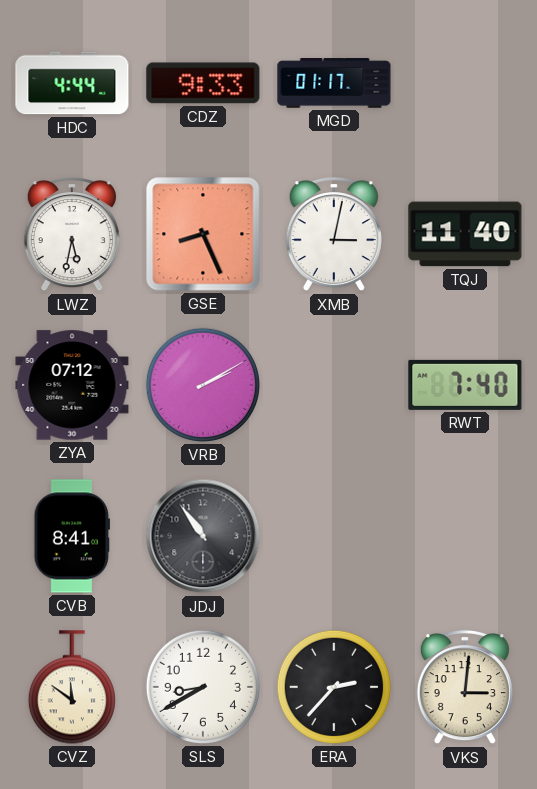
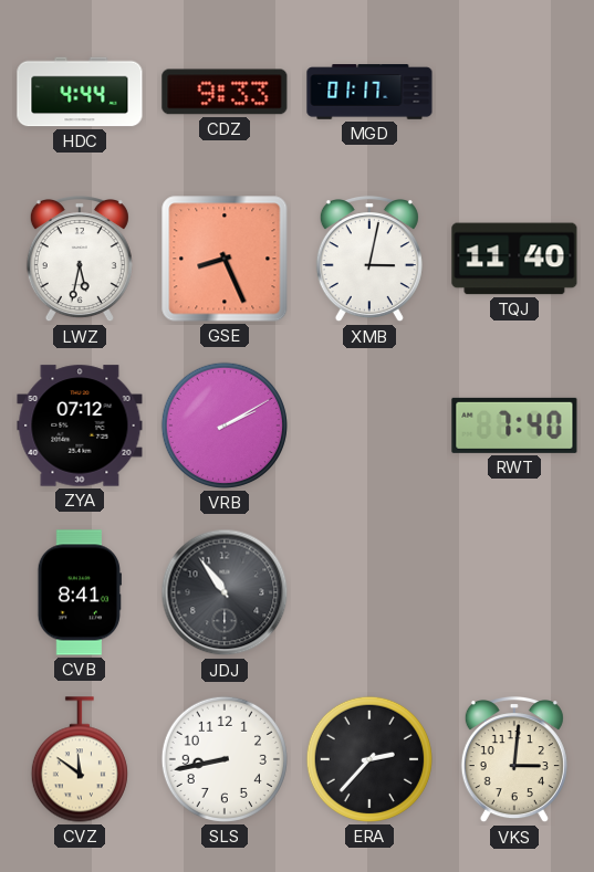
SLS: 8:40 -> 8:43
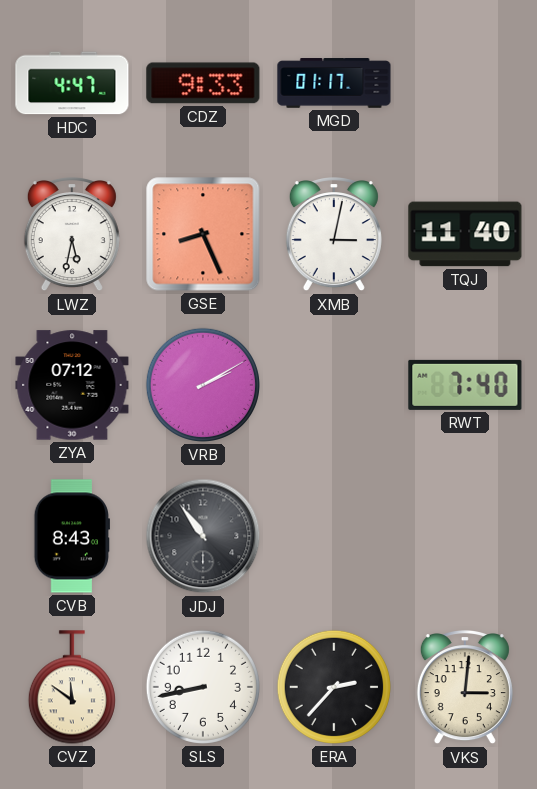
HDC: 4:44 -> 4:47
CVB: 8:41 -> 8:43
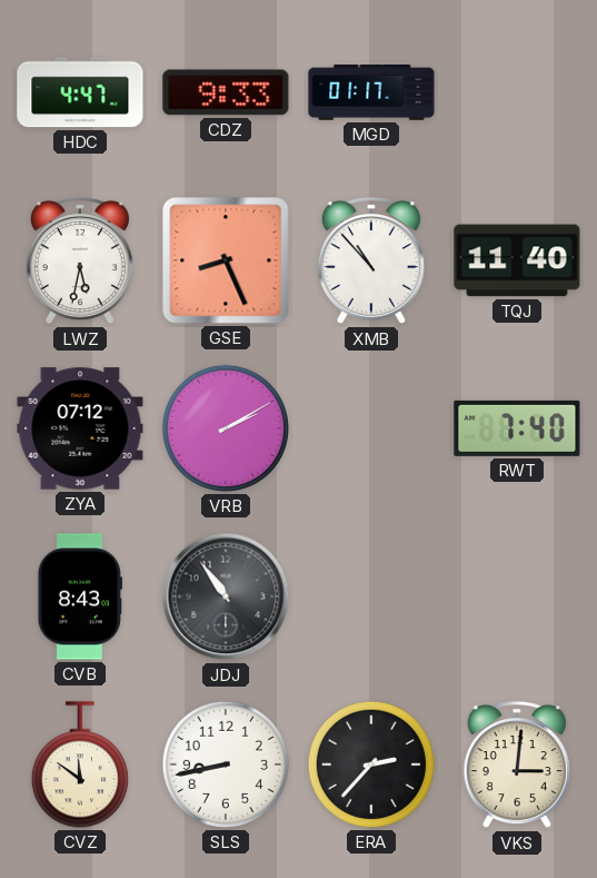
XMB: 3:02 -> 10:53
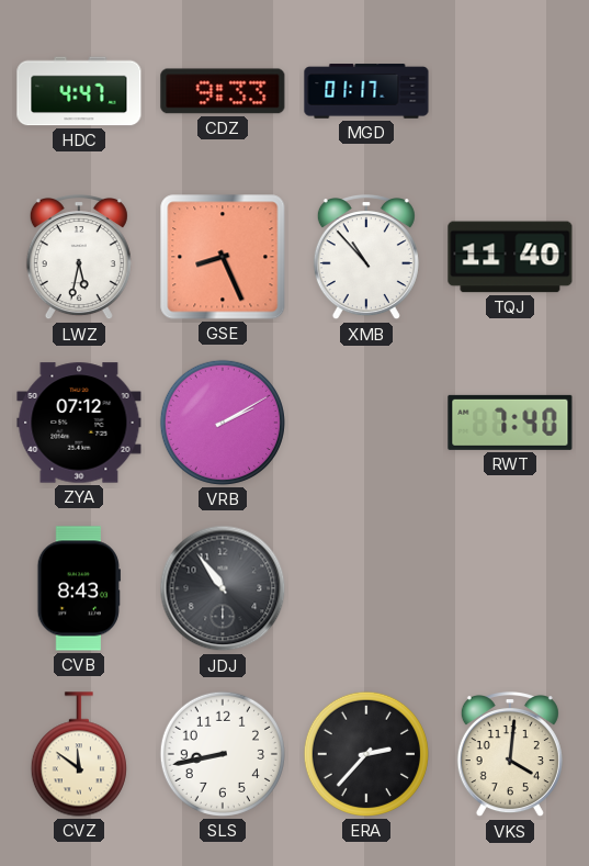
VKS: 3:01 -> 4:01
